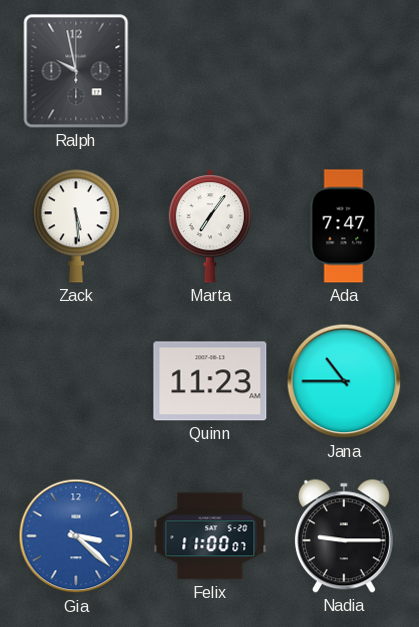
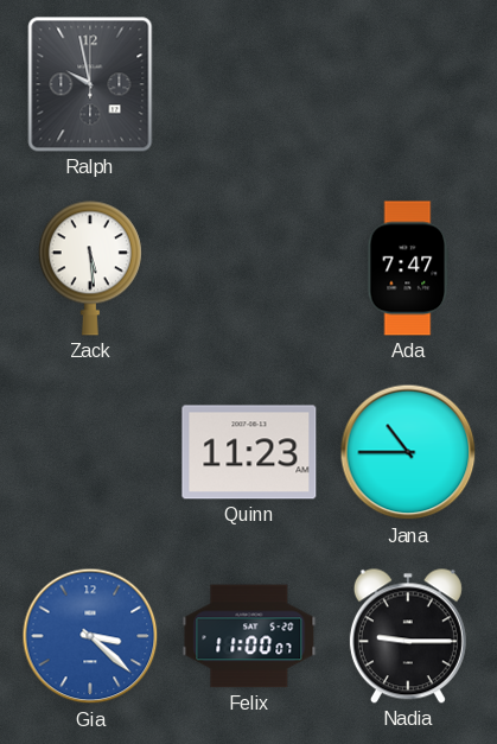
Marta: 7:06 -> none
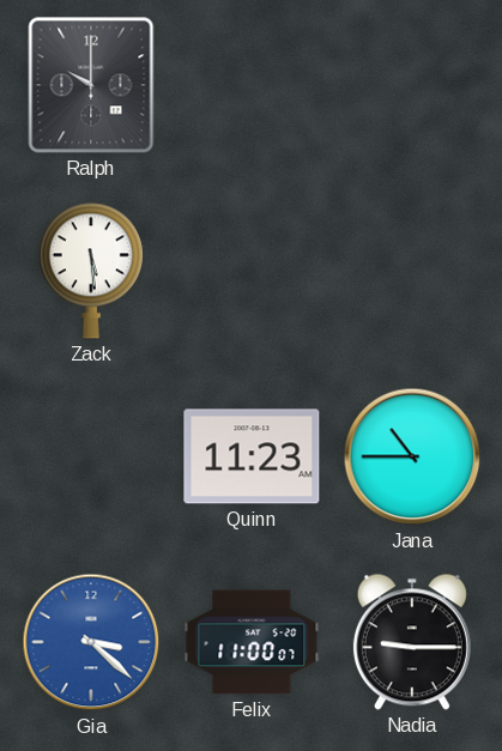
Ralph: 9:58 -> 10:00
Ada: 7:47 -> none
